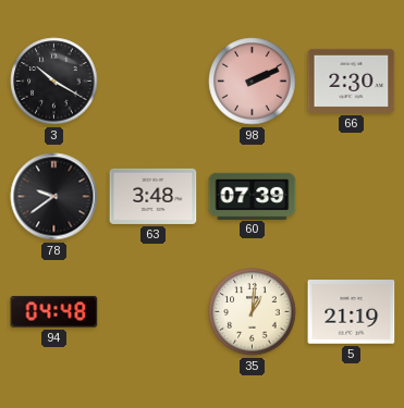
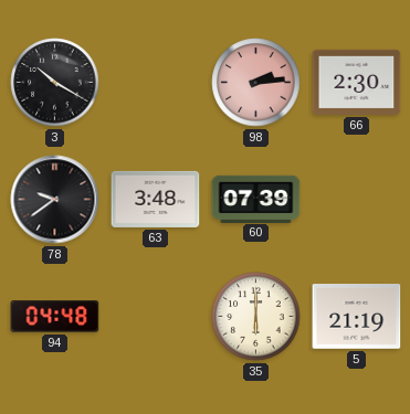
98: 2:11 -> 2:14
35: 1:01 -> 6:00
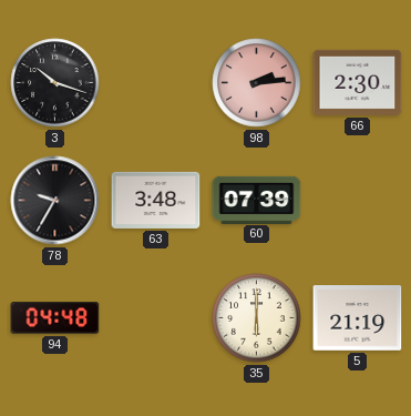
3: 10:20 -> 10:18
78: 9:39 -> 9:35
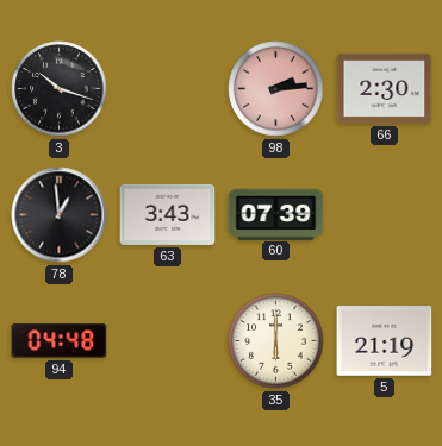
78: 9:35 -> 12:59
63: 3:48 -> 3:43
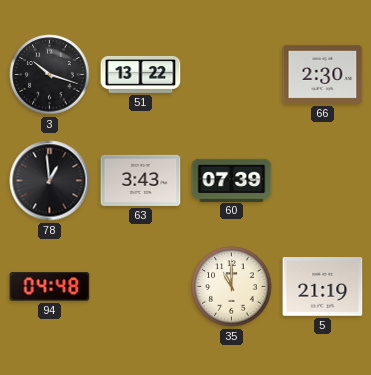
51: none -> 13:22
98: 2:14 -> none
35: 6:00 -> 11:00
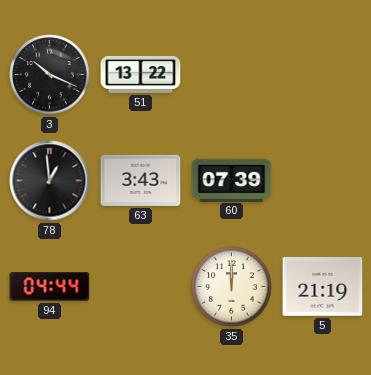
3: 10:18 -> 10:19
66: 2:30 -> none
94: 04:48 -> 04:44
35: 11:00 -> 12:00
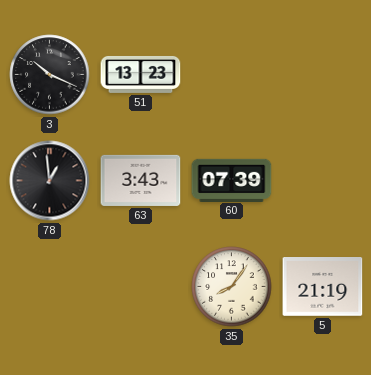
51: 13:22 -> 13:23
94: 04:44 -> none
35: 12:00 -> 8:06
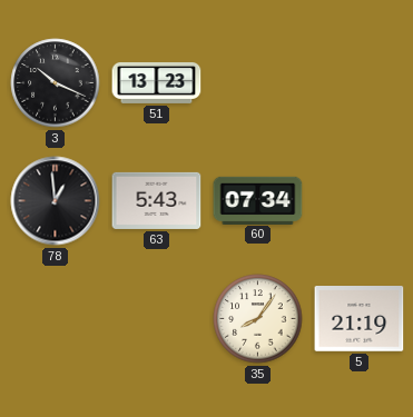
63: 3:43 -> 5:43
60: 07:39 -> 07:34
